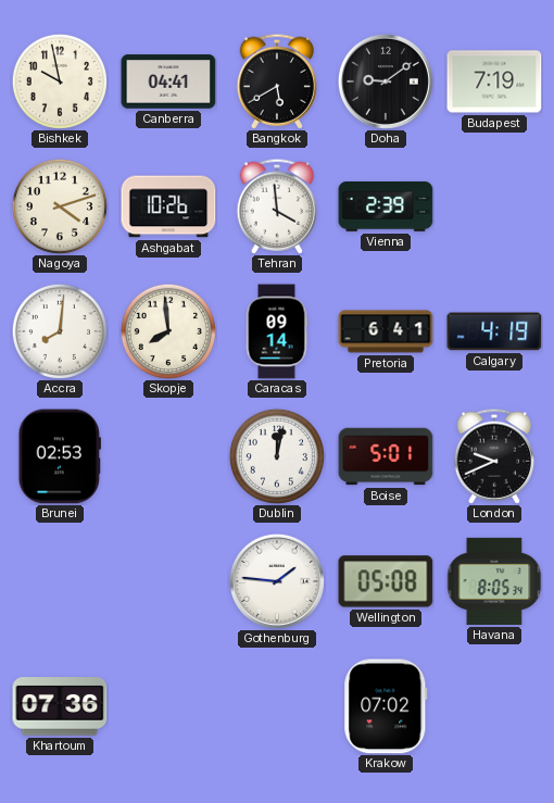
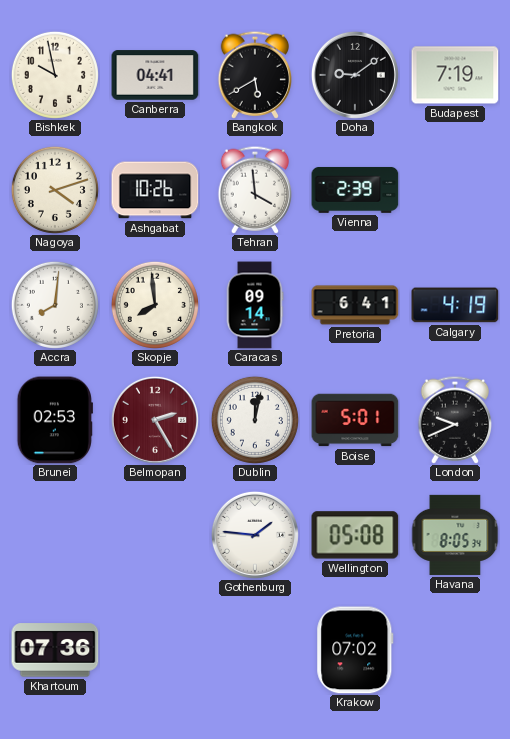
Belmopan: none -> 2:25
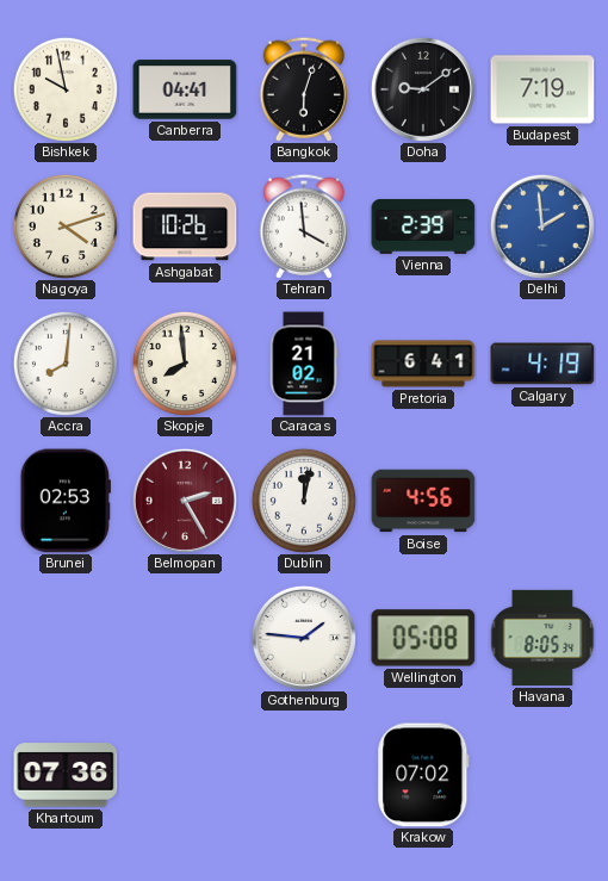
Bangkok: 5:40 -> 6:03
Delhi: none -> 1:59
Caracas: 09:14 -> 21:02
Boise: 5:01 -> 4:56
London: 9:41 -> none
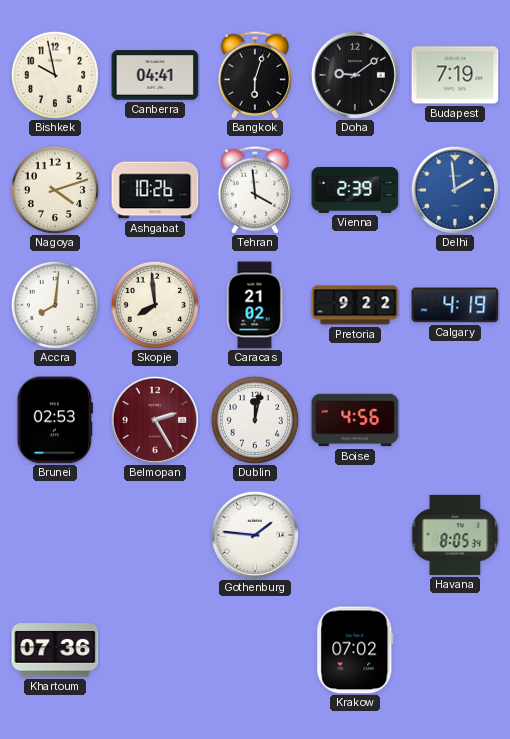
Pretoria: 6:41 -> 9:22
Wellington: 05:08 -> none
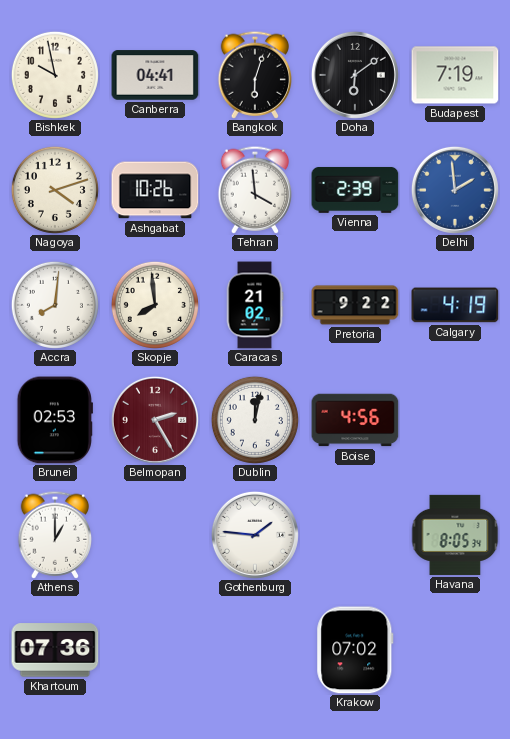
Doha: 9:09 -> 6:09
Athens: none -> 1:00
